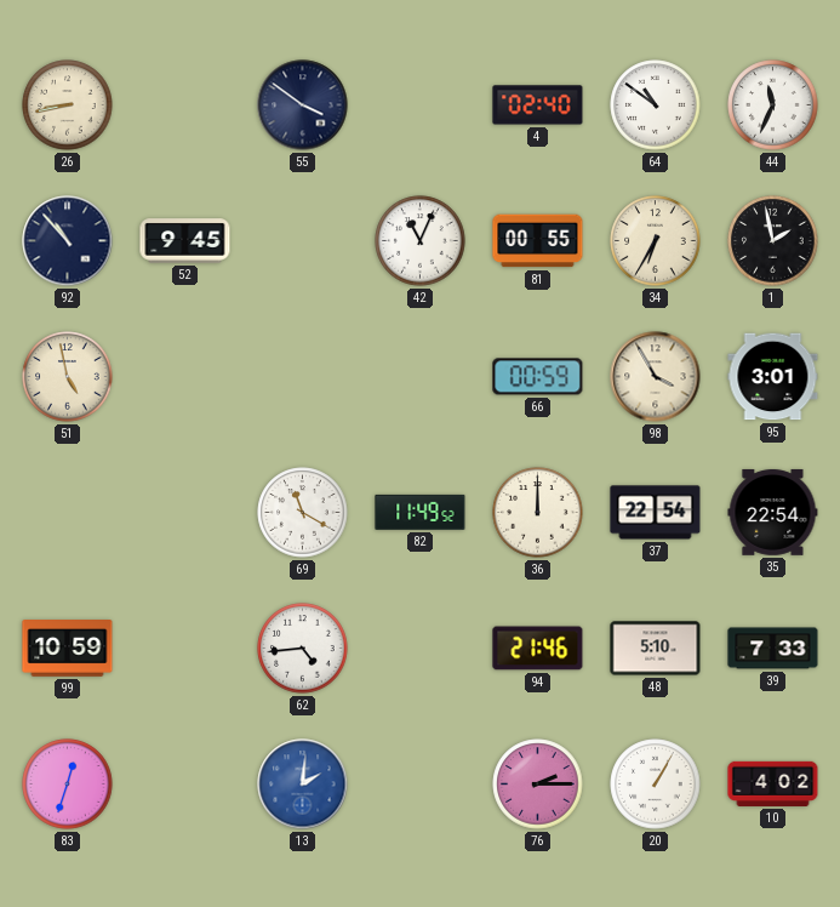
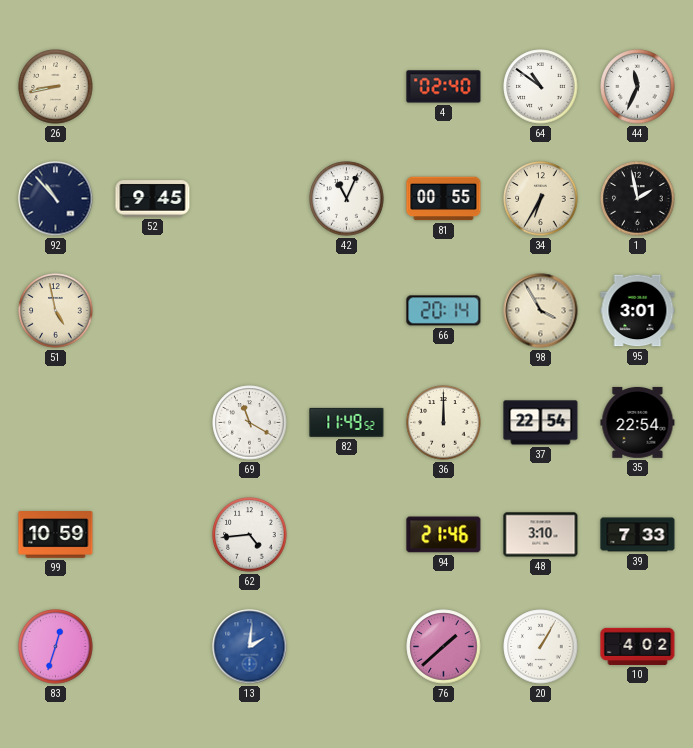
55: 3:51 -> none
66: 00:59 -> 20:14
48: 5:10 -> 3:10
76: 2:15 -> 1:38
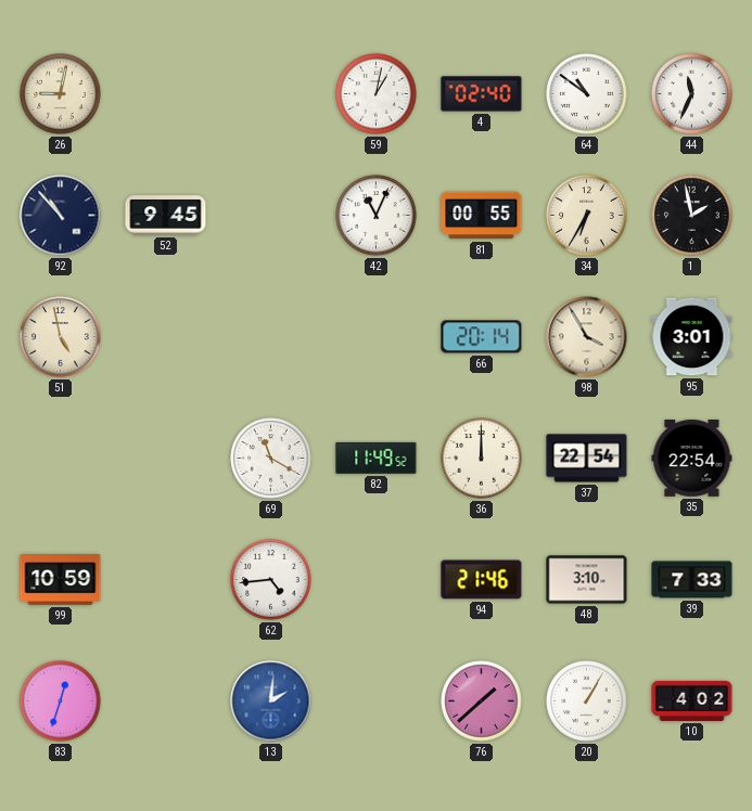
26: 8:43 -> 9:02
59: none -> 1:02
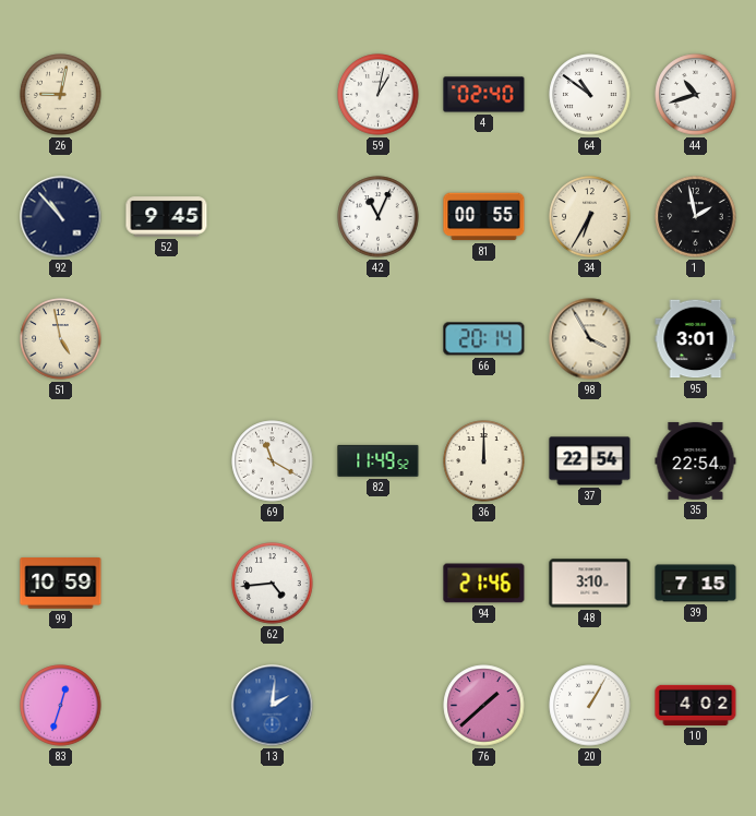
44: 11:34 -> 10:42
39: 7:33 -> 7:15
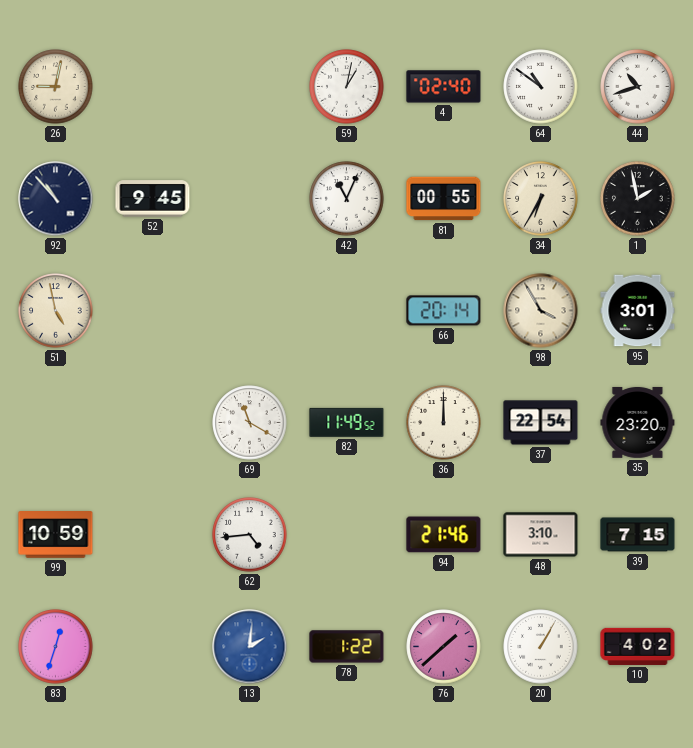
35: 22:54 -> 23:20
78: none -> 1:22
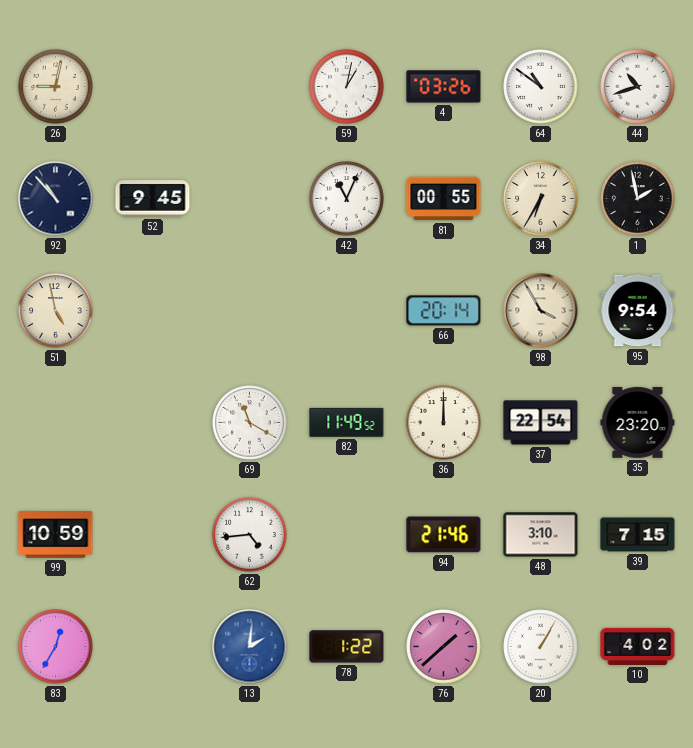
4: 02:40 -> 03:26
95: 3:01 -> 9:54
83: 12:33 -> 12:35
